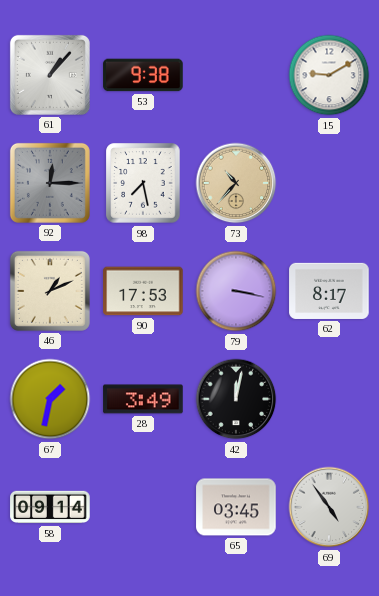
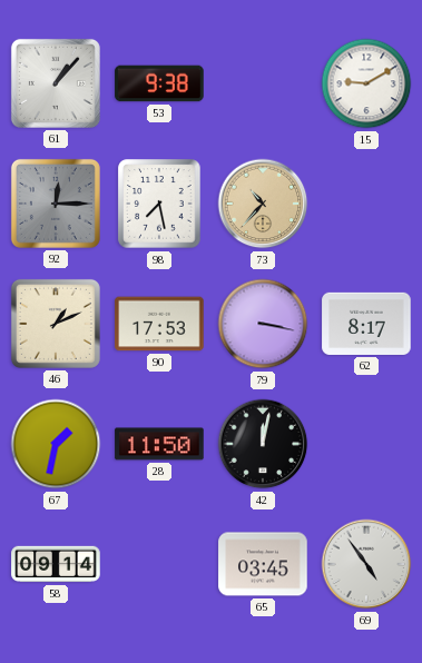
28: 3:49 -> 11:50
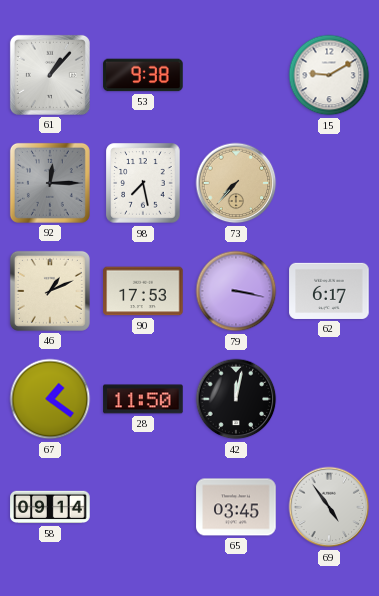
73: 10:37 -> 7:37
62: 8:17 -> 6:17
67: 1:32 -> 1:21
